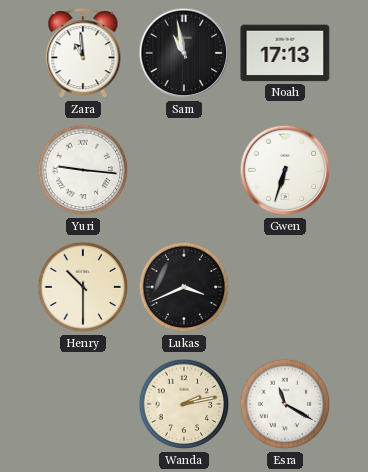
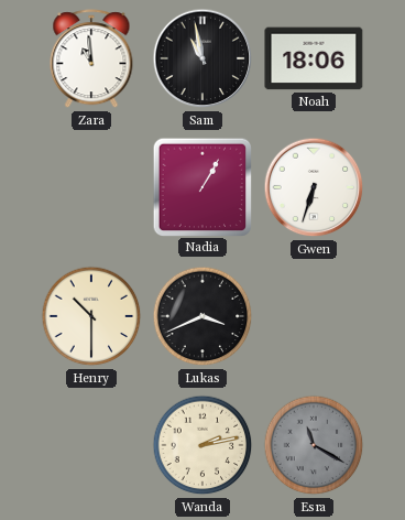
Noah: 17:13 -> 18:06
Yuri: 9:16 -> none
Nadia: none -> 1:05
Esra dial: white -> grey
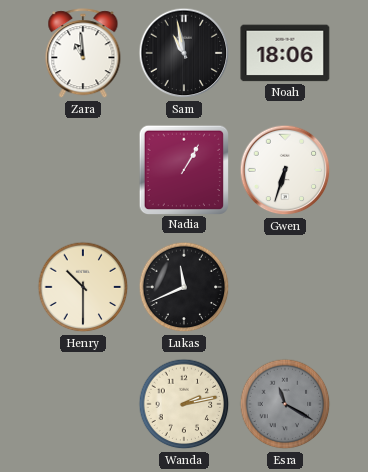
Lukas: 3:41 -> 11:41
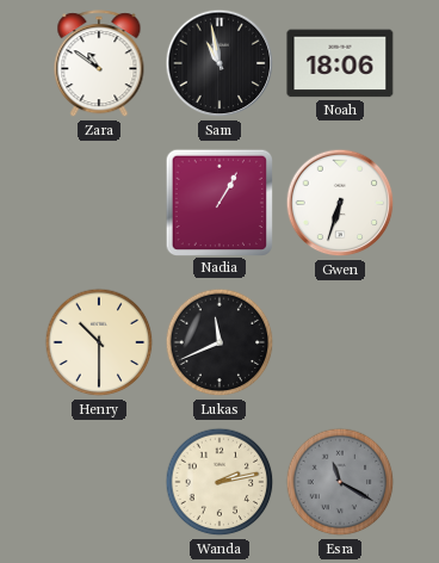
Zara: 10:59 -> 10:51
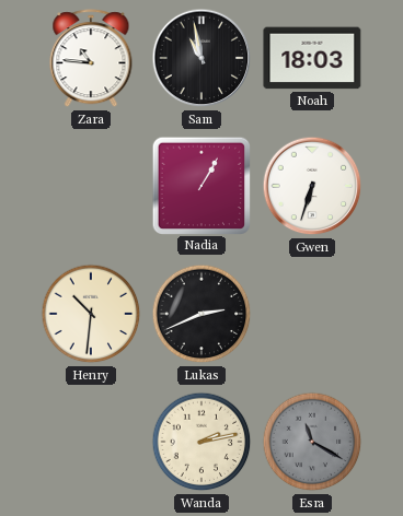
Zara: 10:51 -> 10:46
Noah: 18:06 -> 18:03
Henry: 10:30 -> 10:31
Lukas: 11:41 -> 2:41
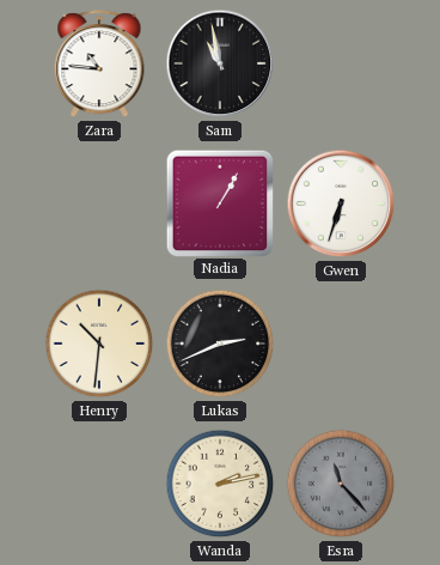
Noah: 18:03 -> none
Esra: 11:20 -> 11:23
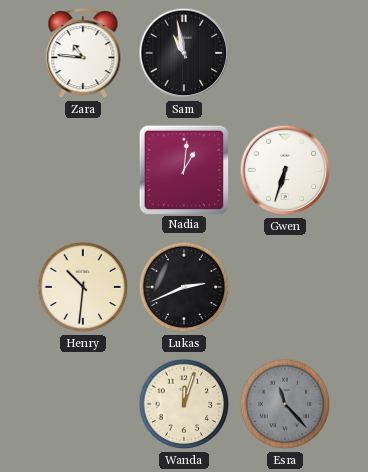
Nadia: 1:05 -> 1:01
Wanda: 2:13 -> 12:03
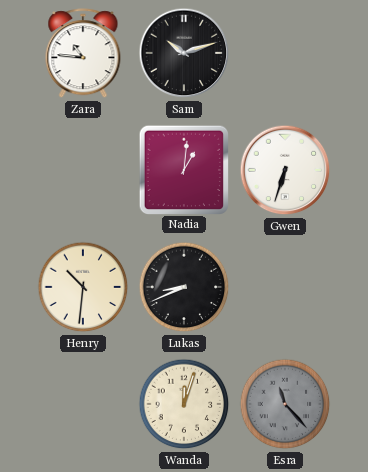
Sam: 10:58 -> 10:12
Lukas: 2:41 -> 8:41
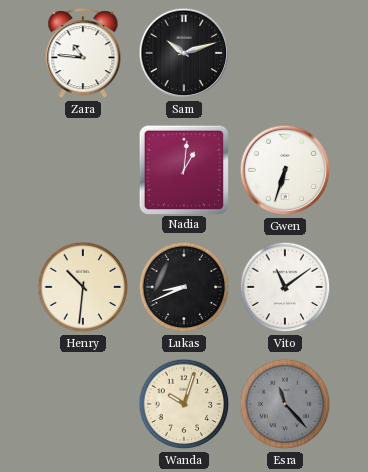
Vito: none -> 11:09
Wanda: 12:03 -> 10:03
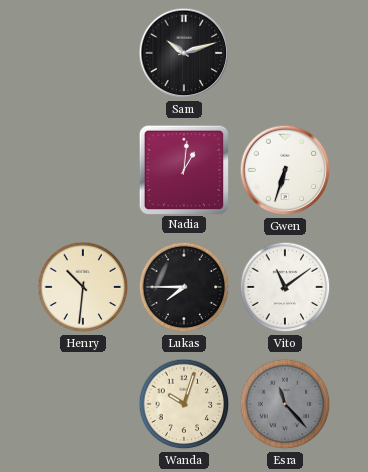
Zara: 10:46 -> none
Lukas: 8:41 -> 7:45
